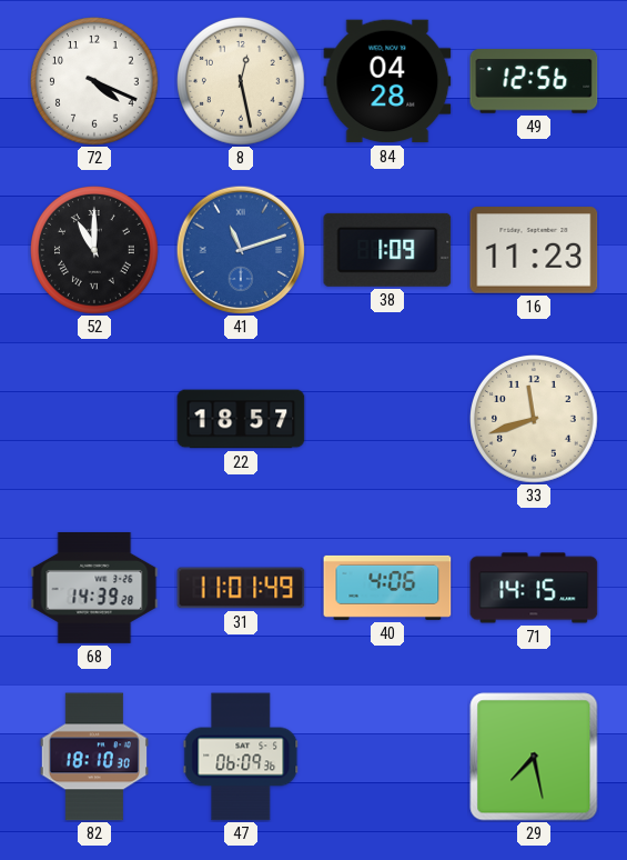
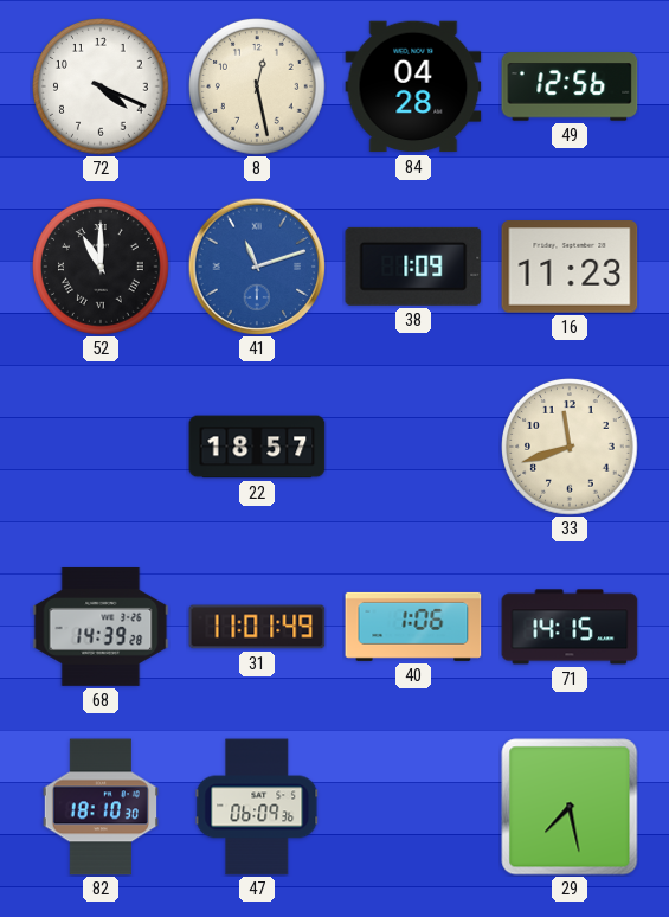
40: 4:06 -> 1:06
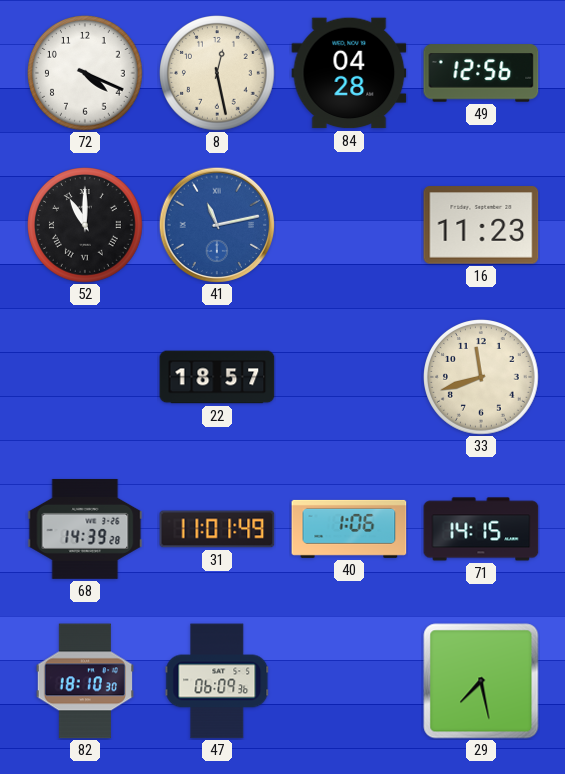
41: 11:12 -> 11:13
38: 1:09 -> none
